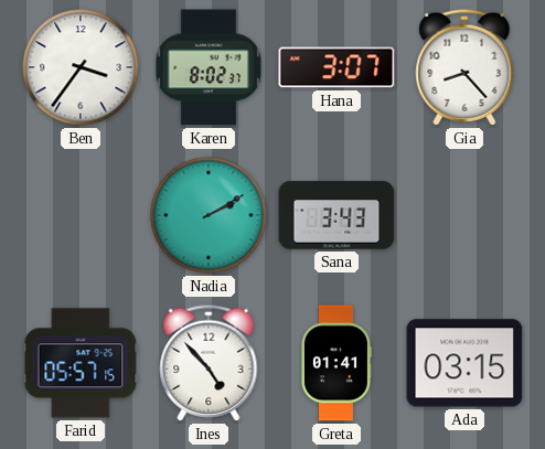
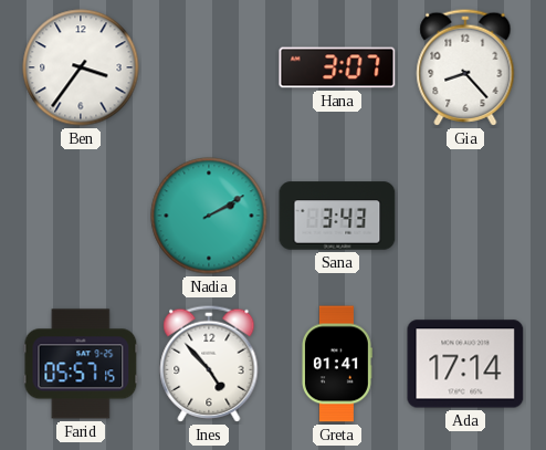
Karen: 8:02 -> none
Ada: 03:15 -> 17:14
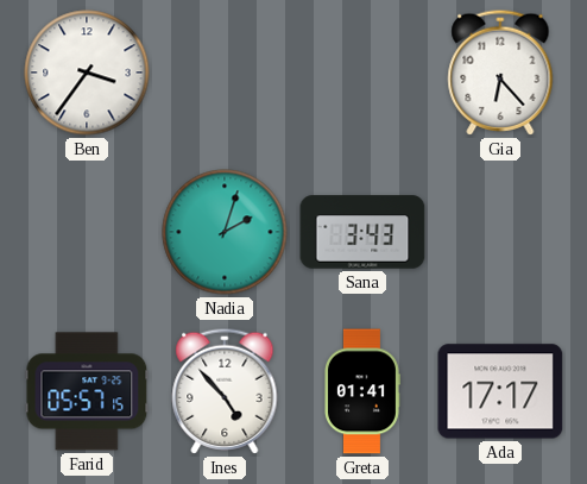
Hana: 3:07 -> none
Gia: 8:23 -> 6:23
Nadia: 2:10 -> 2:03
Ada: 17:14 -> 17:17
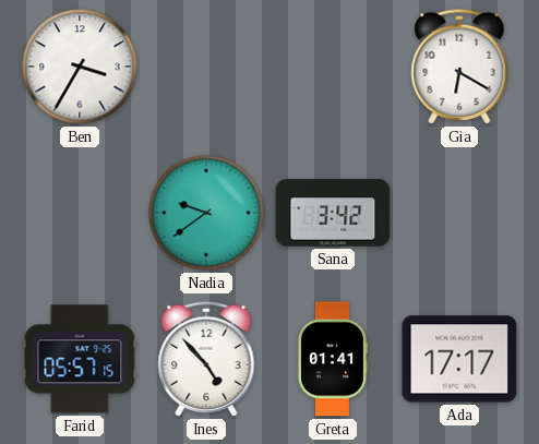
Ben: 3:36 -> 3:35
Gia: 6:23 -> 6:20
Nadia: 2:03 -> 9:39
Sana: 3:43 -> 3:42
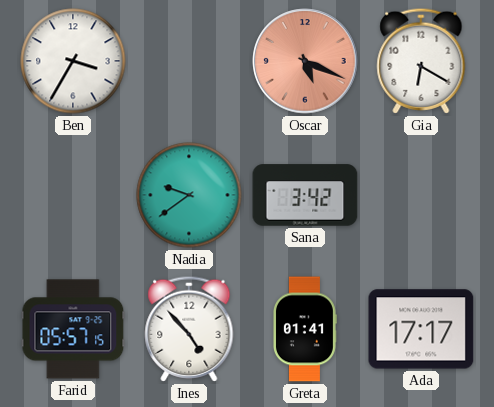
Oscar: none -> 5:19
